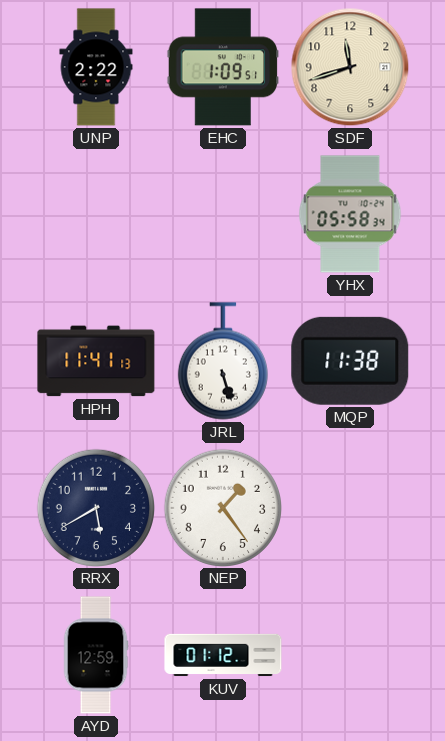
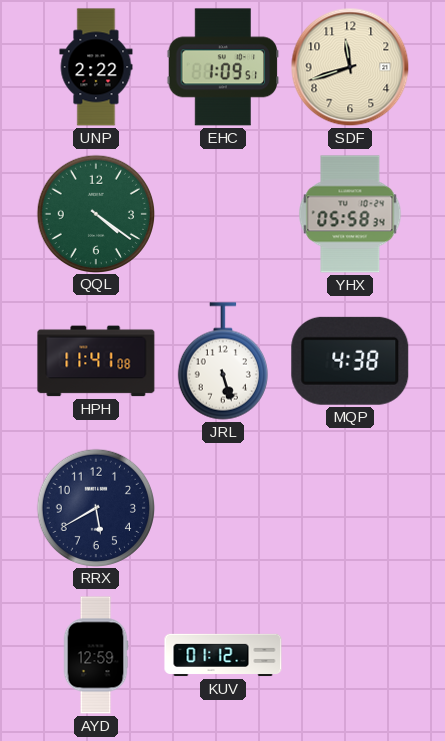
QQL: none -> 4:21
HPH: 11:41:13 -> 11:41:08
MQP: 11:38 -> 4:38
NEP: 1:24 -> none
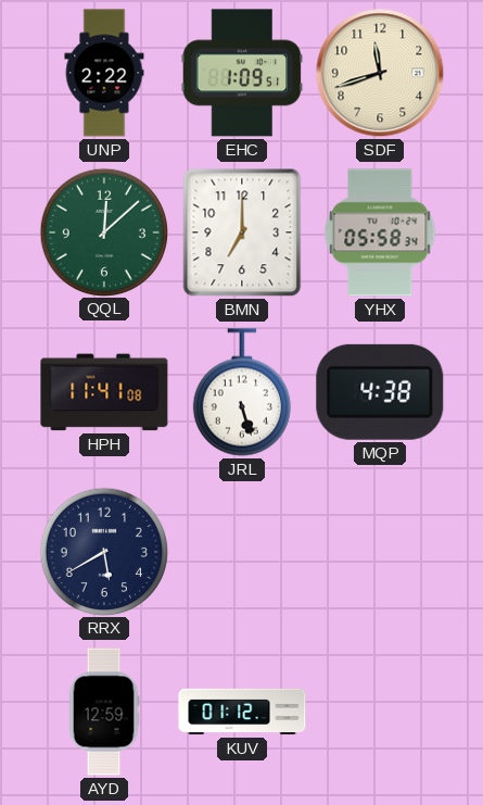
QQL: 4:21 -> 12:08
BMN: none -> 7:00
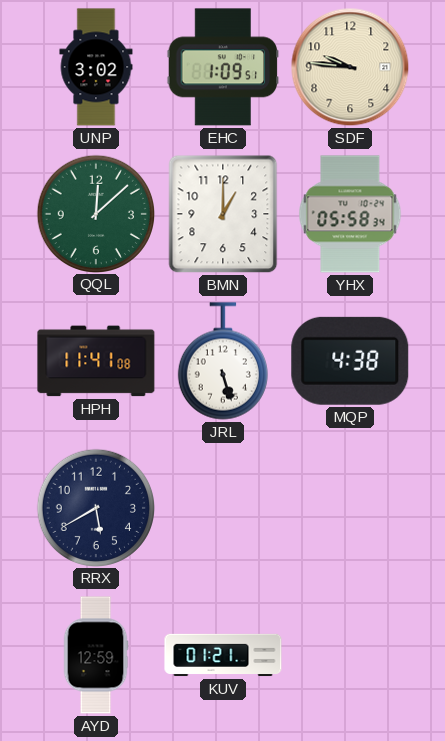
UNP: 2:22 -> 3:02
SDF: 11:42 -> 9:46
BMN: 7:00 -> 1:00
KUV: 01:12 -> 01:21
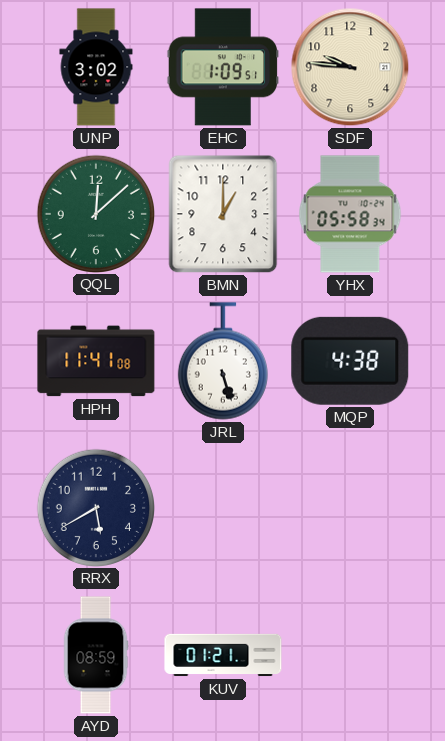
AYD: 12:59 -> 08:59
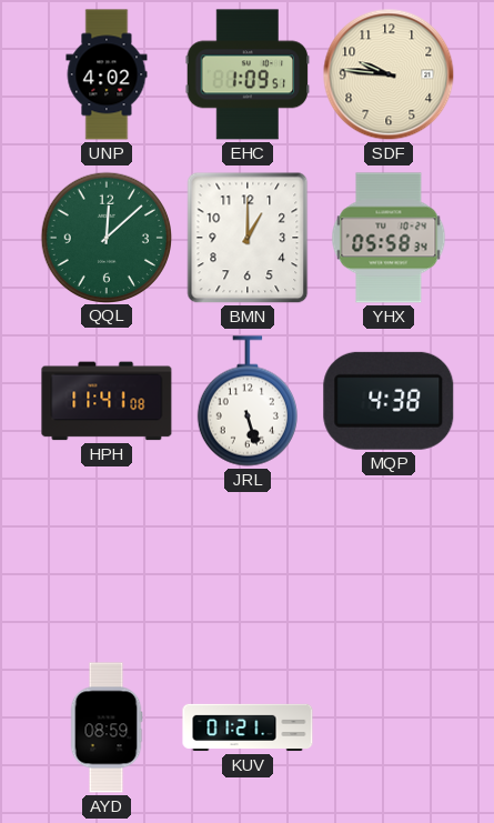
UNP: 3:02 -> 4:02
RRX: 5:40 -> none
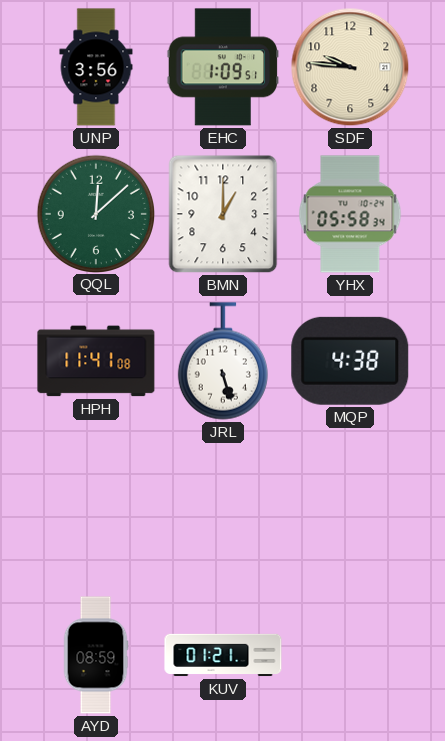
UNP: 4:02 -> 3:56
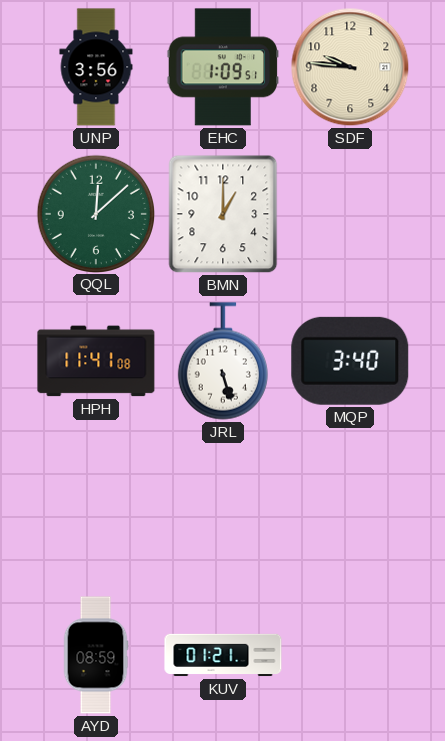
YHX: 05:58 -> none
MQP: 4:38 -> 3:40
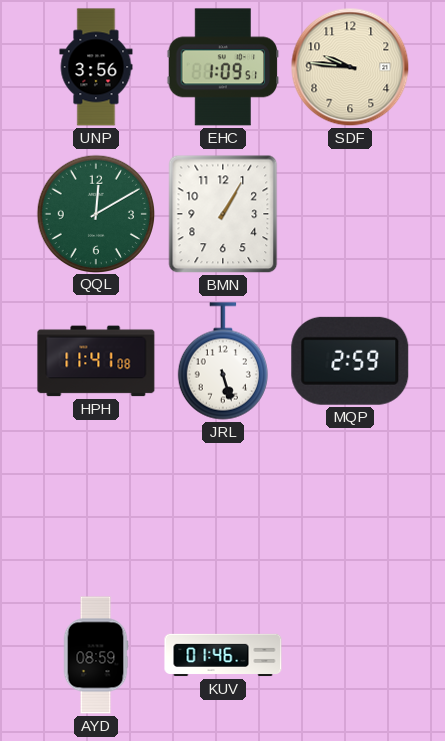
QQL: 12:08 -> 12:10
BMN: 1:00 -> 1:05
MQP: 3:40 -> 2:59
KUV: 01:21 -> 01:46
